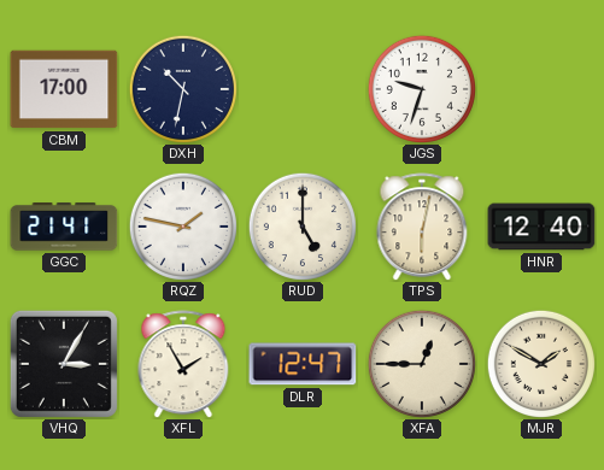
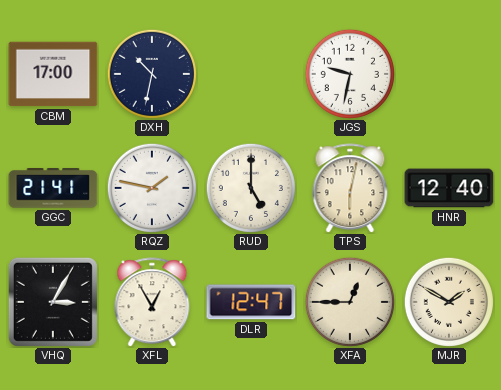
JGS: 9:33 -> 9:32
XFL: 1:55 -> 12:55
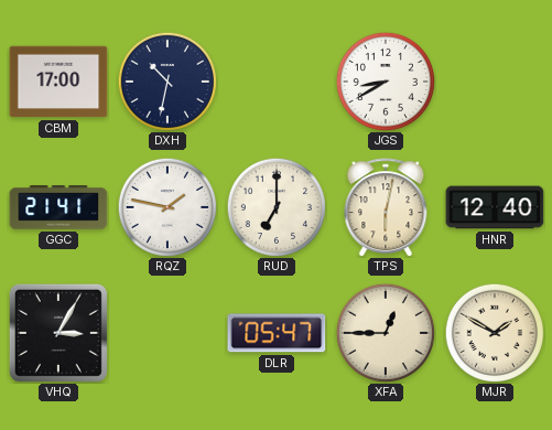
JGS: 9:32 -> 8:40
RUD: 5:00 -> 7:00
XFL: 12:55 -> none
DLR: 12:47 -> 05:47
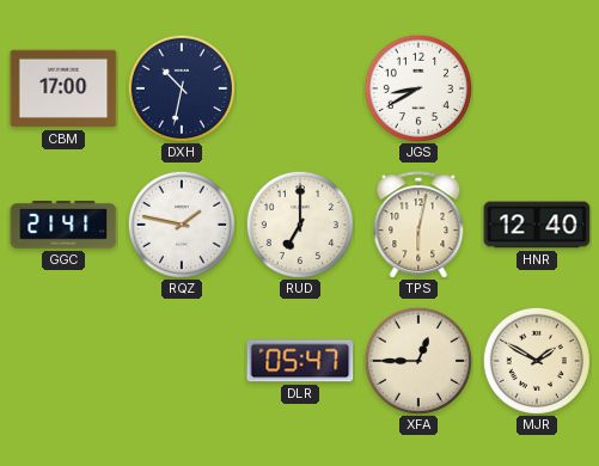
VHQ: 3:05 -> none
